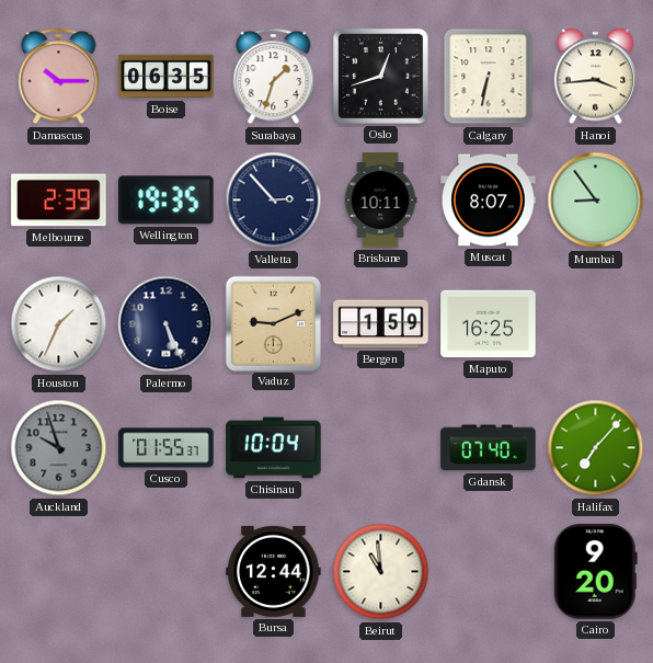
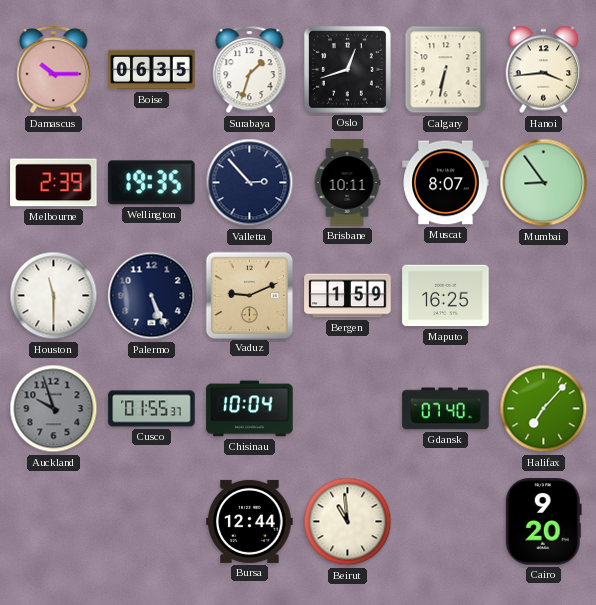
Houston: 1:34 -> 11:30
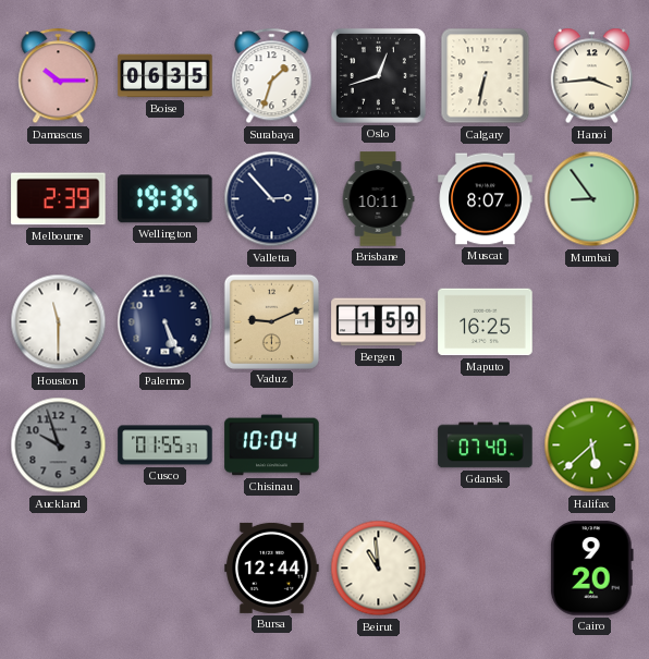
Halifax: 7:07 -> 5:38
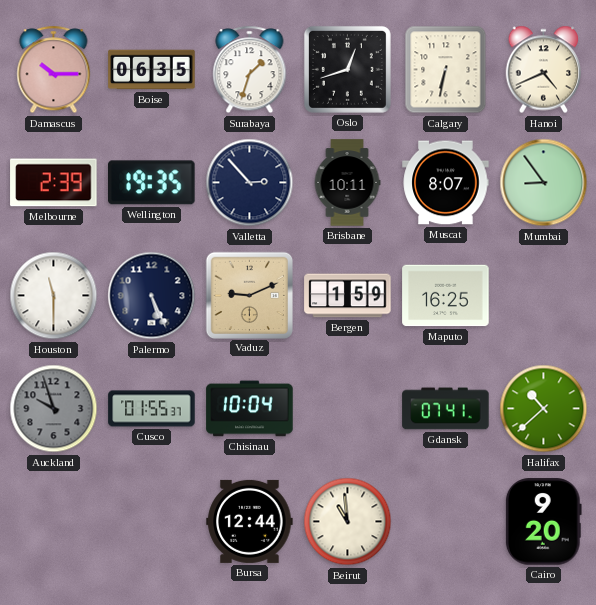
Hanoi: 3:44 -> 4:41
Gdansk: 07:40 -> 07:41
Halifax: 5:38 -> 10:38
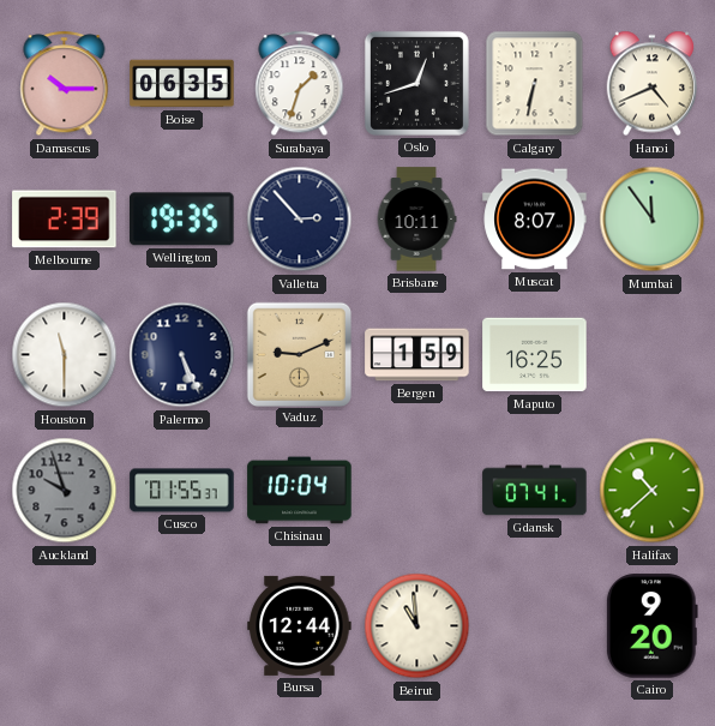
Mumbai: 8:54 -> 11:54
